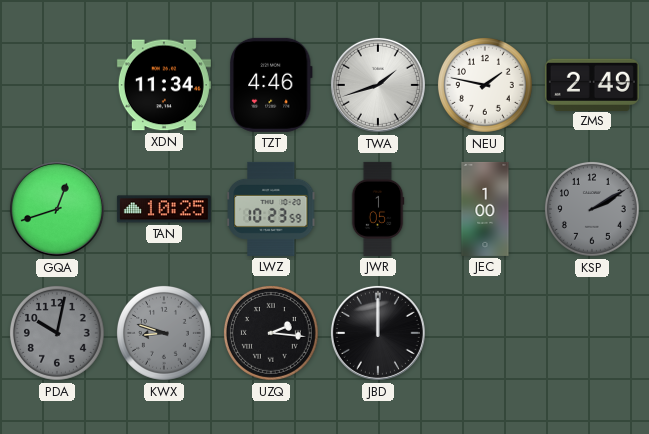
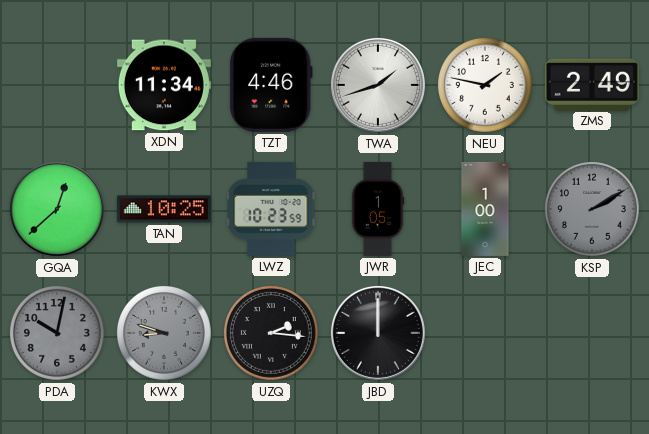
GQA: 12:42 -> 12:38
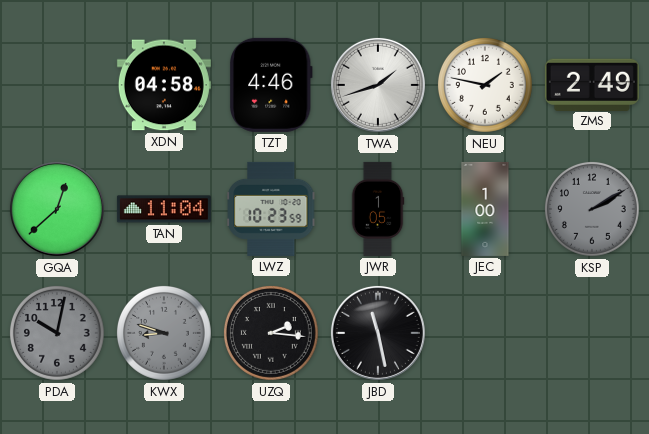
XDN: 11:34 -> 04:58
TAN: 10:25 -> 11:04
JBD: 12:00 -> 11:28
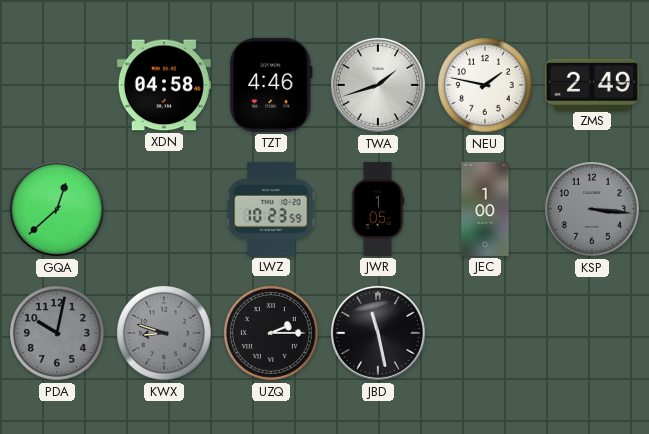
TAN: 11:04 -> none
KSP: 2:10 -> 3:16
UZQ: 2:16 -> 2:15
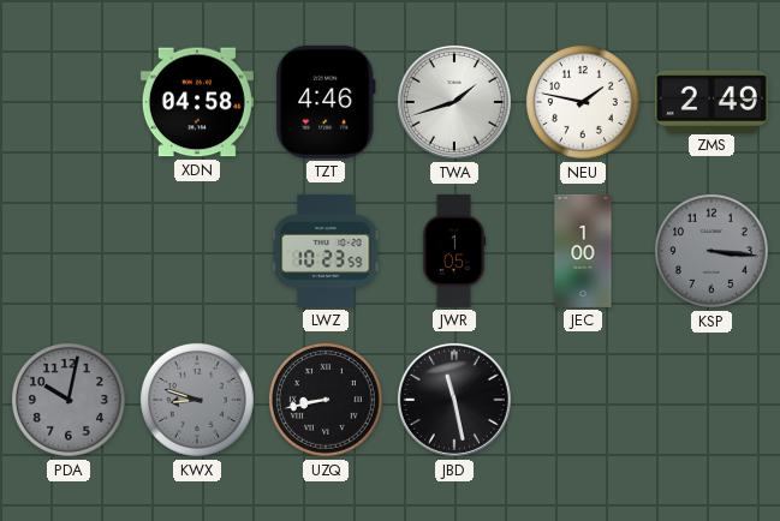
GQA: 12:38 -> none
UZQ: 2:15 -> 8:43
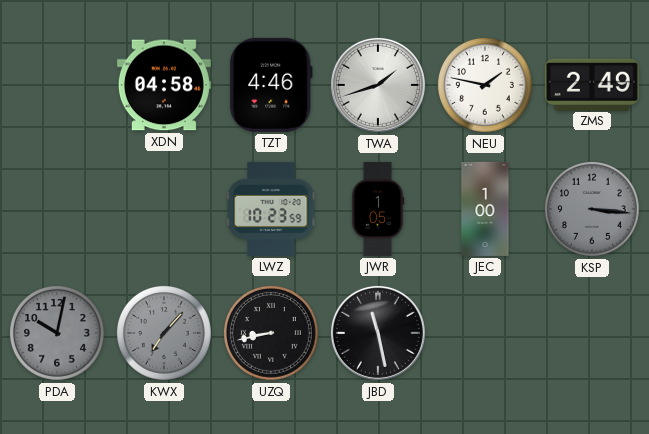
KWX: 8:48 -> 7:07
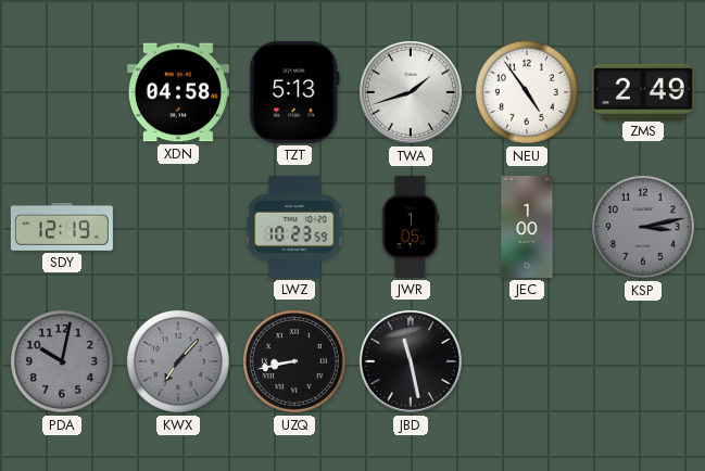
TZT: 4:46 -> 5:13
NEU: 1:47 -> 4:54
SDY: none -> 12:19
KSP: 3:16 -> 3:13
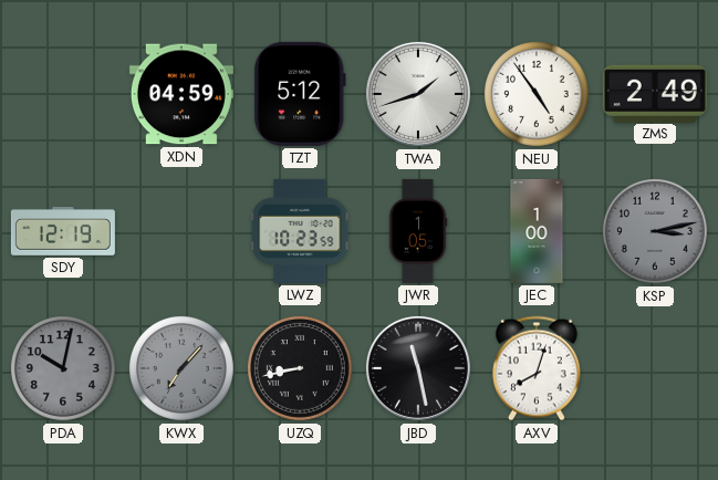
XDN: 04:58 -> 04:59
TZT: 5:13 -> 5:12
AXV: none -> 8:03
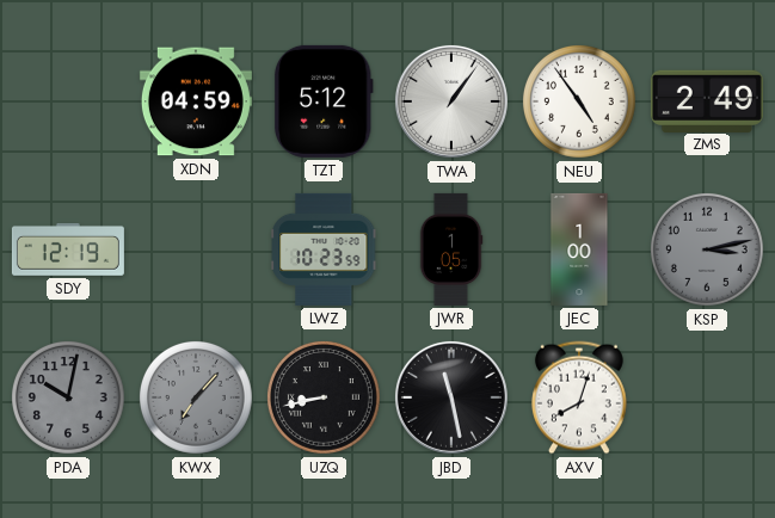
TWA: 1:42 -> 1:06
